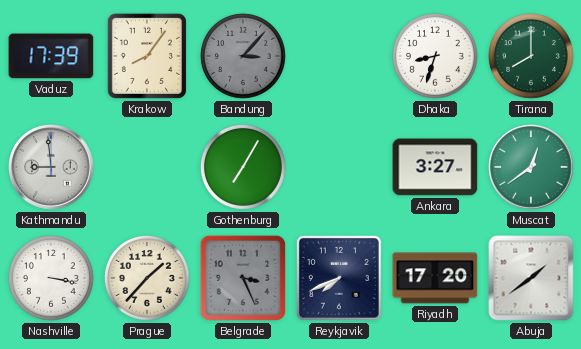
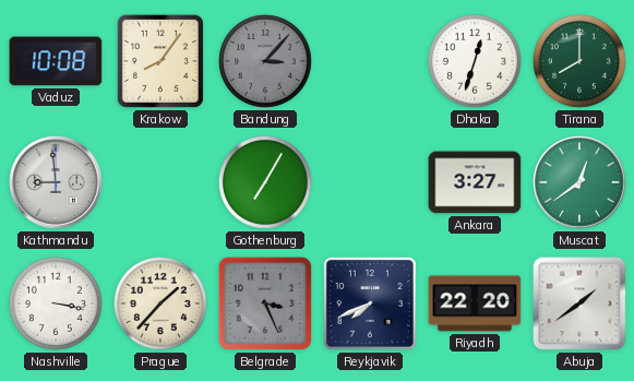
Vaduz: 17:39 -> 10:08
Dhaka: 8:33 -> 12:33
Riyadh: 17:20 -> 22:20
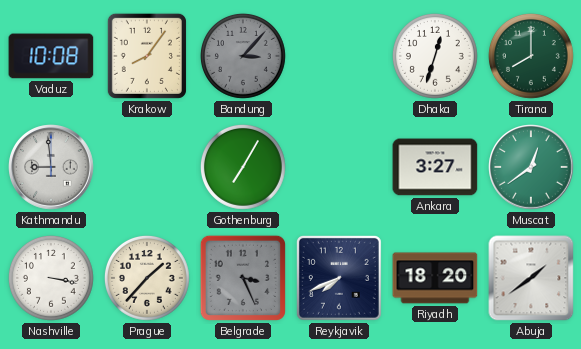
Riyadh: 22:20 -> 18:20
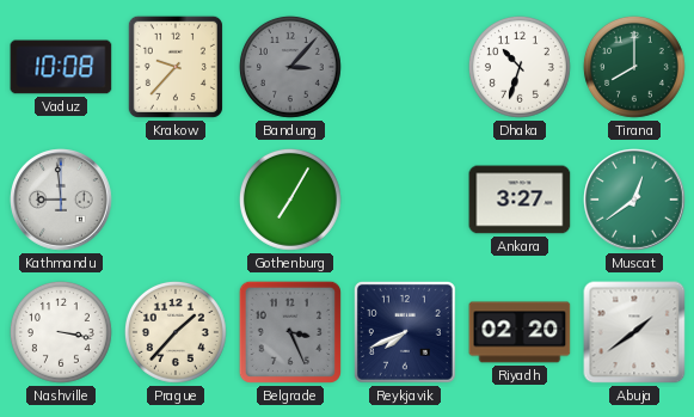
Krakow: 8:06 -> 9:37
Dhaka: 12:33 -> 10:33
Riyadh: 18:20 -> 02:20
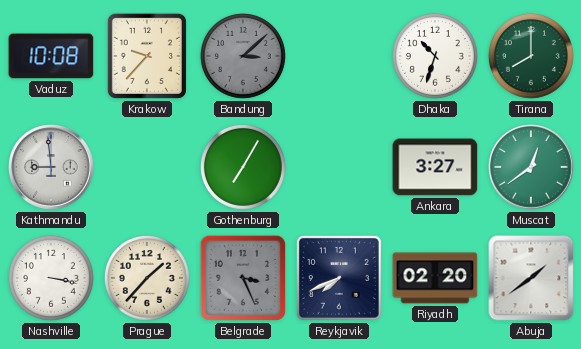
Bandung: 3:07 -> 3:08
